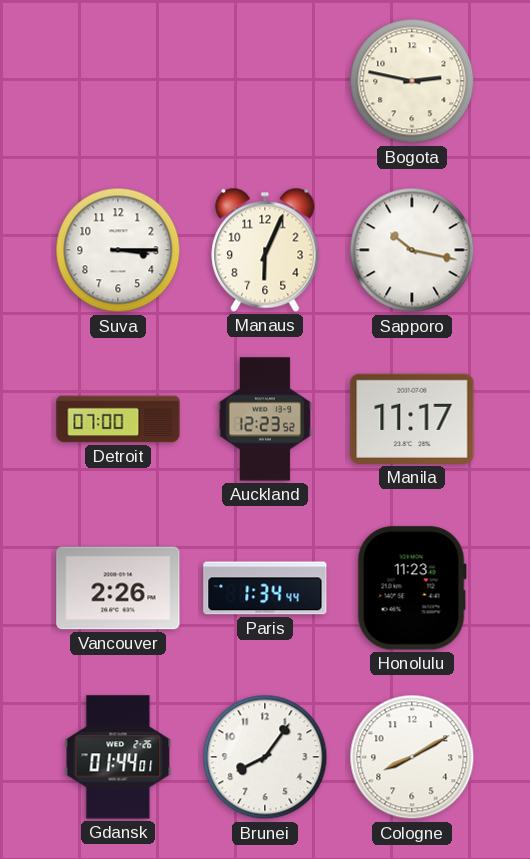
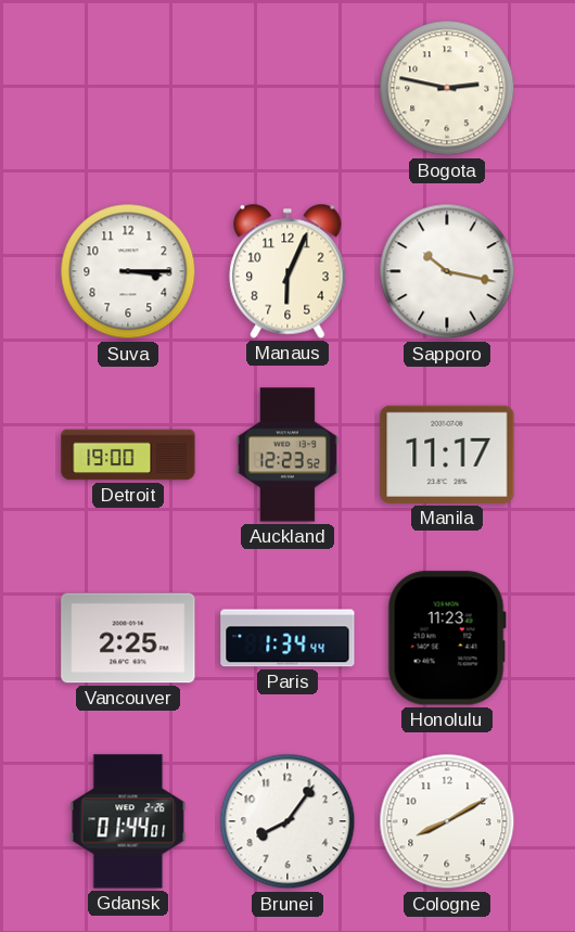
Detroit: 07:00 -> 19:00
Vancouver: 2:26 -> 2:25
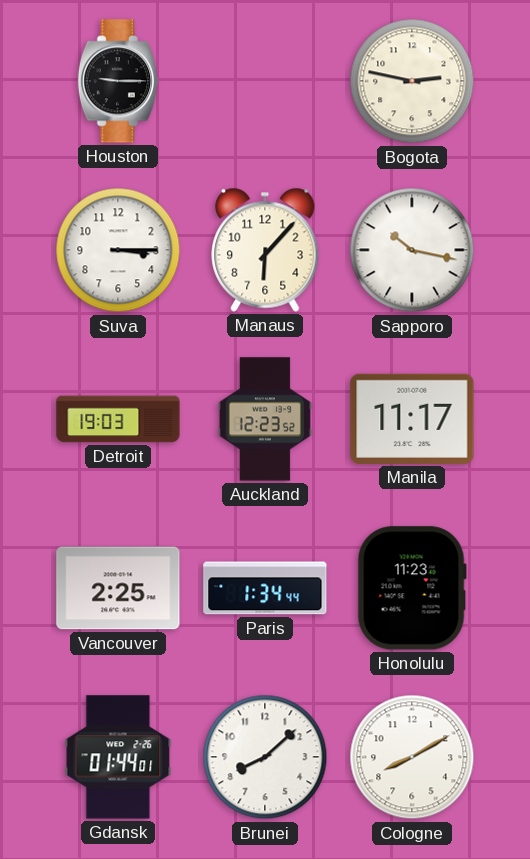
Houston: none -> 9:15
Manaus: 6:04 -> 6:07
Detroit: 19:00 -> 19:03
Brunei: 8:06 -> 8:08
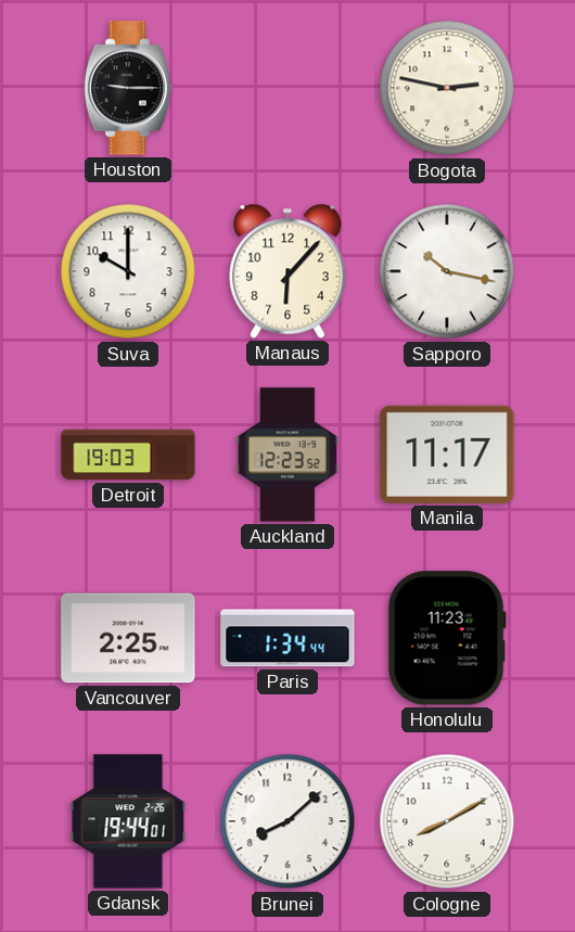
Suva: 3:15 -> 10:00
Gdansk: 01:44 -> 19:44
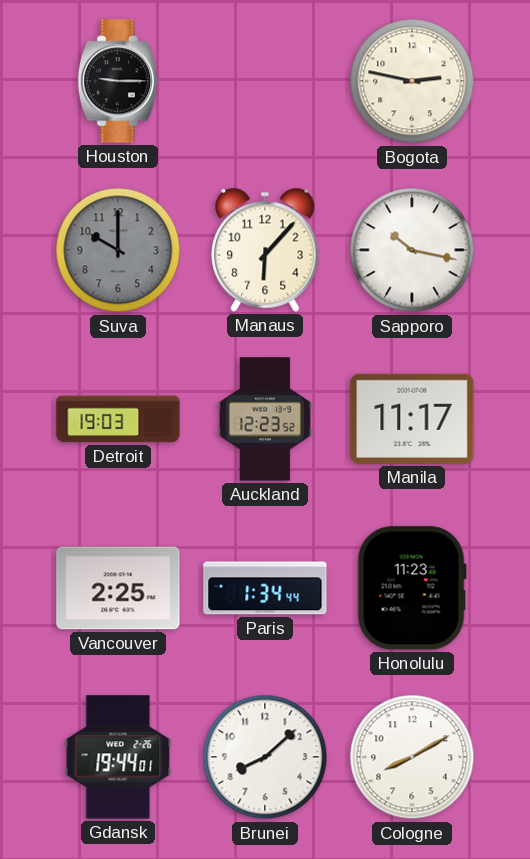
Suva dial: white -> grey
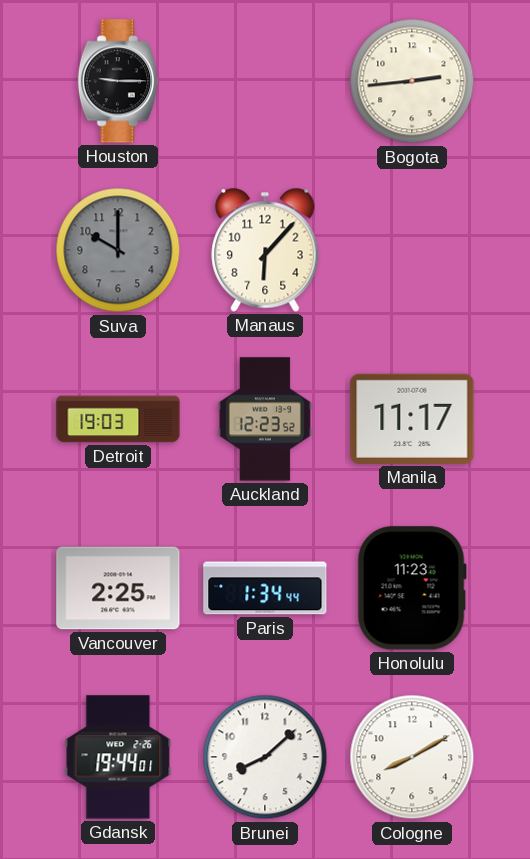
Bogota: 2:47 -> 2:44
Sapporo: 10:17 -> none
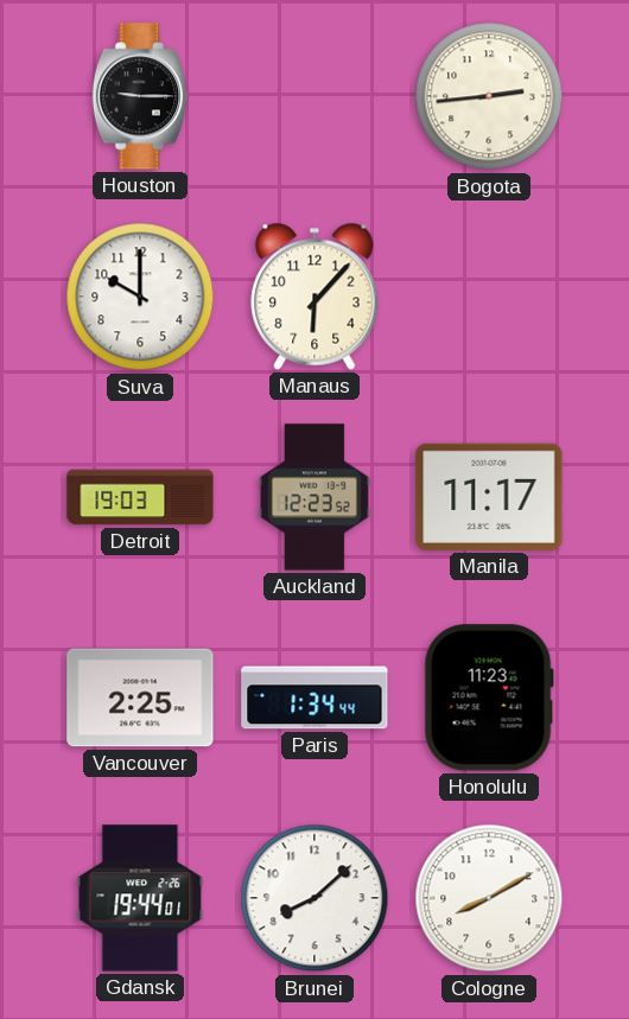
Suva dial: grey -> white
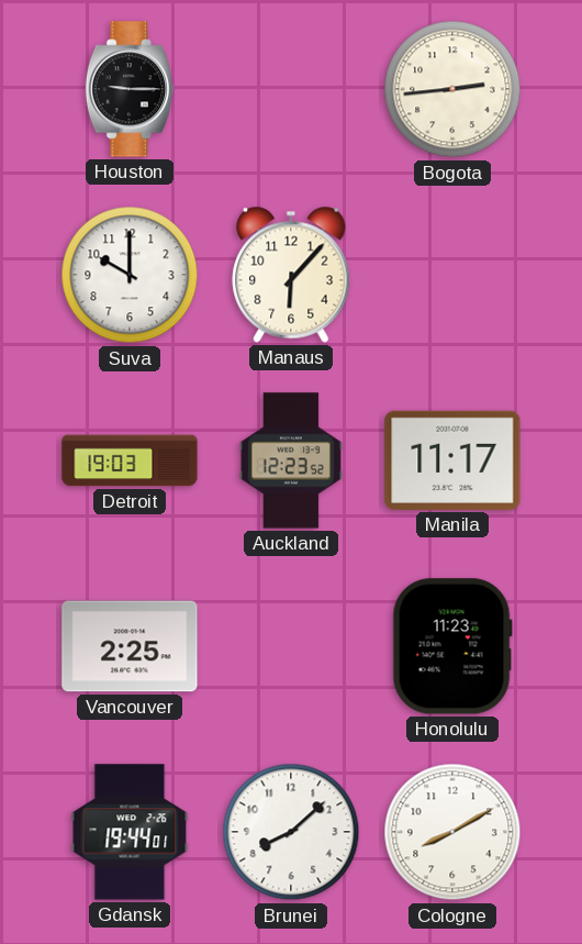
Paris: 1:34 -> none
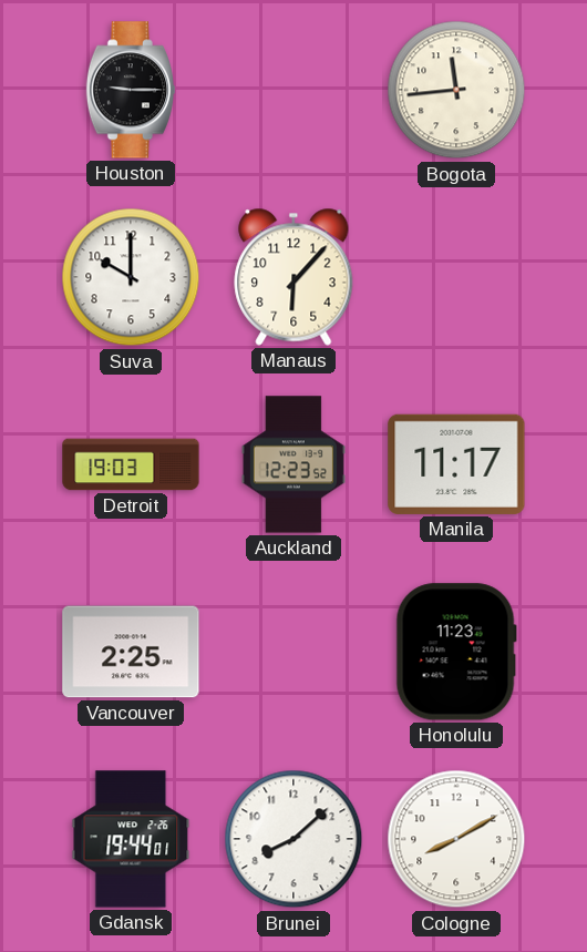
Bogota: 2:44 -> 11:44
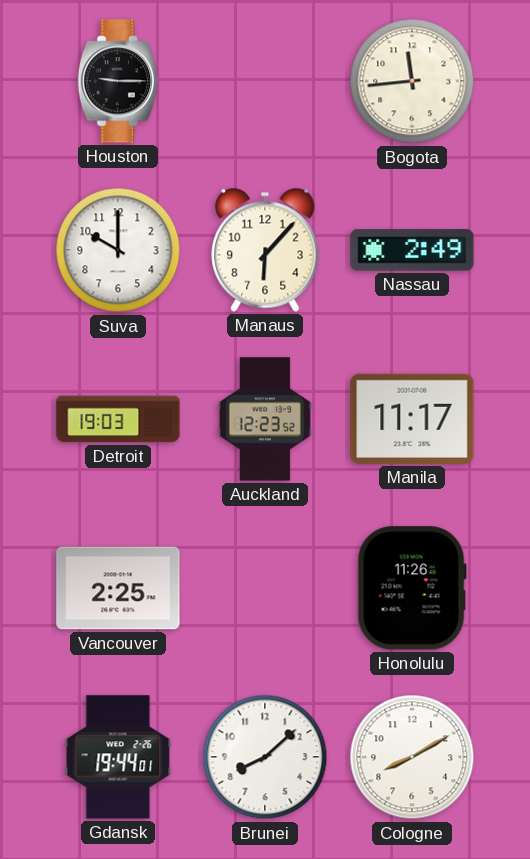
Nassau: none -> 2:49
Honolulu: 11:23 -> 11:26
